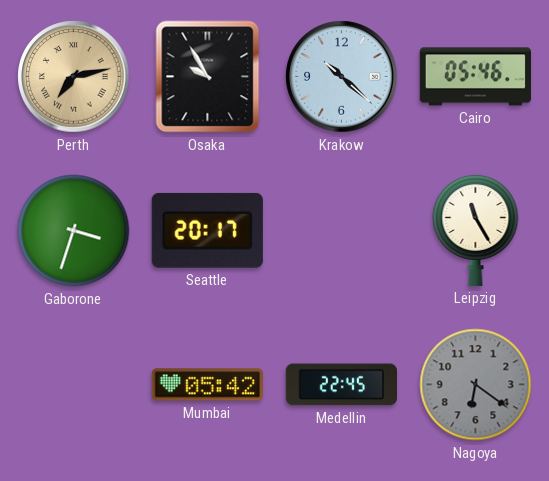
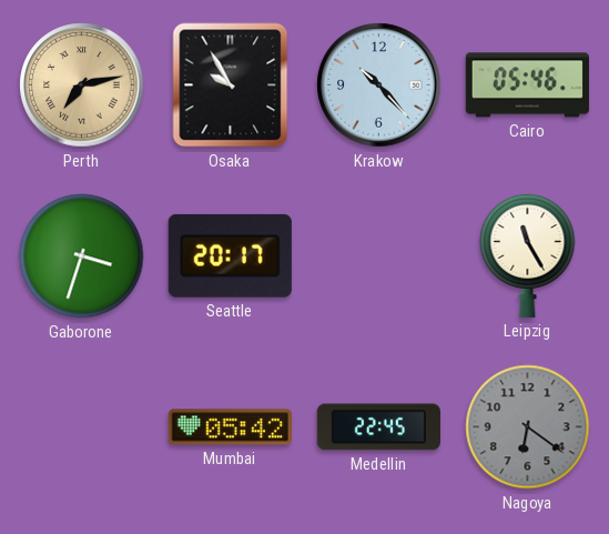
Krakow: 10:22 -> 10:23
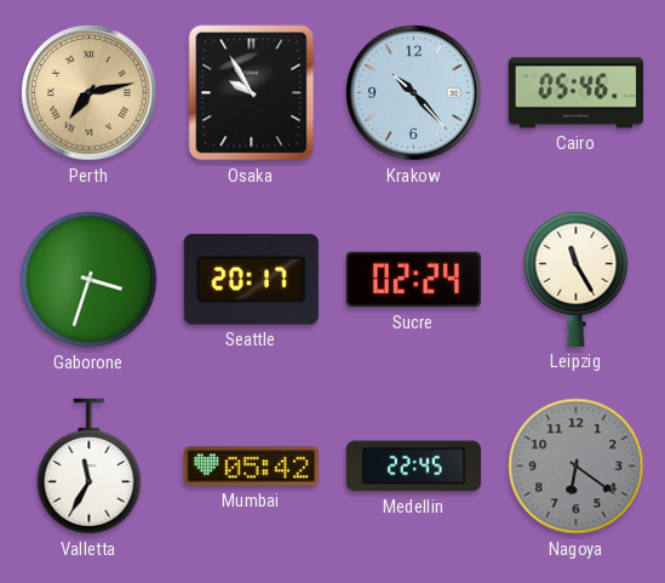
Sucre: none -> 02:24
Valletta: none -> 11:35
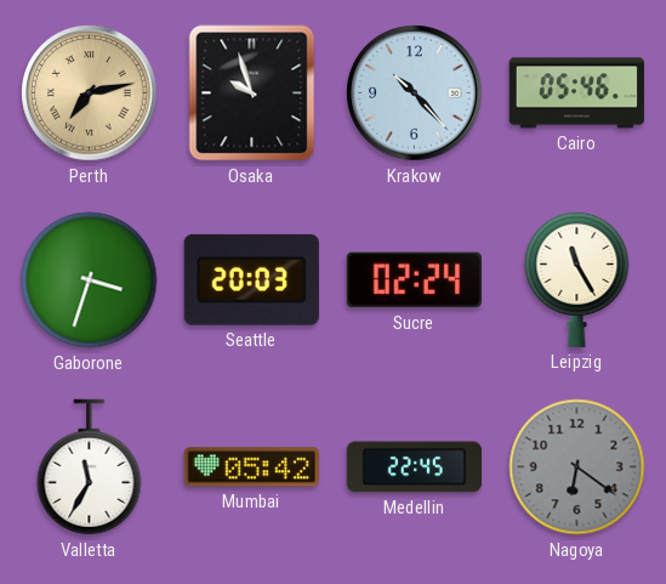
Osaka: 9:55 -> 9:57
Seattle: 20:17 -> 20:03
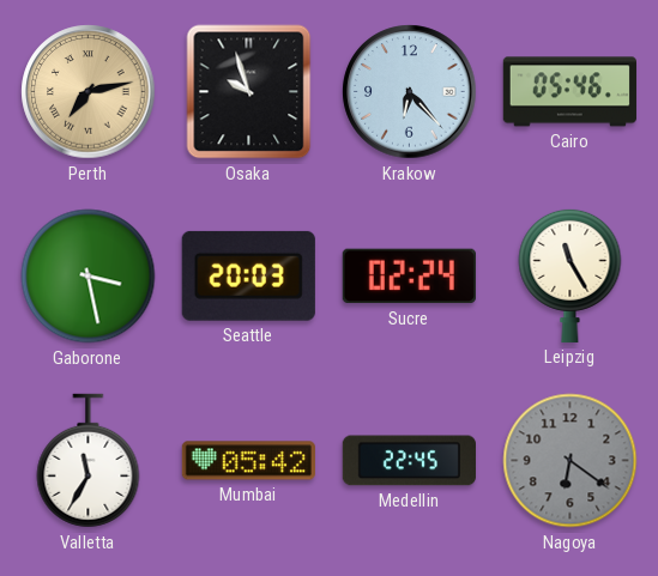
Krakow: 10:23 -> 6:23
Gaborone: 3:33 -> 3:28
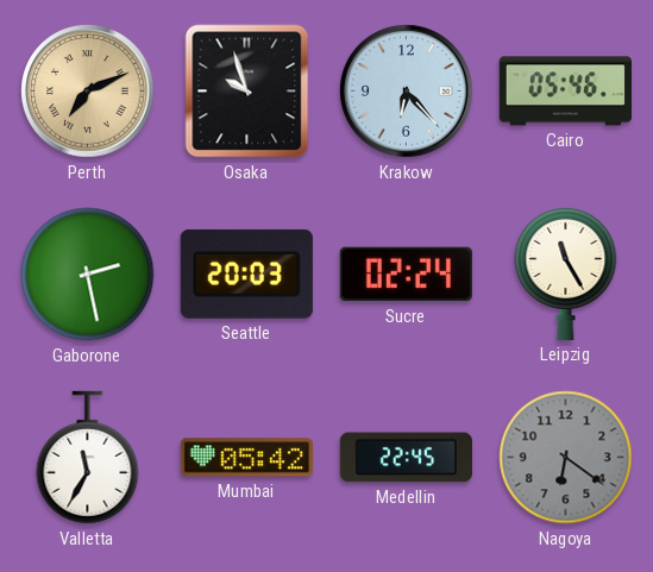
Perth: 7:13 -> 7:11
Gaborone: 3:28 -> 2:28
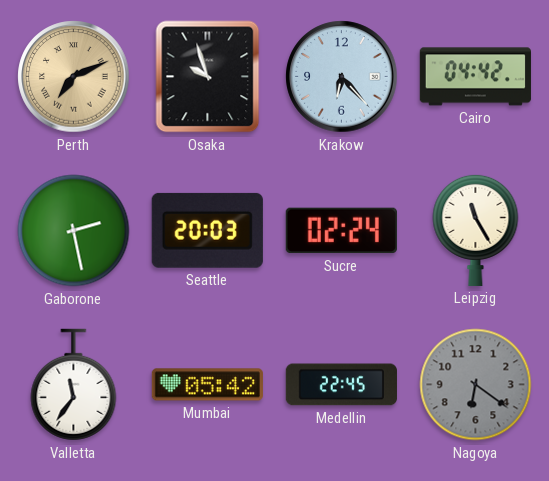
Cairo: 05:46 -> 04:42
Valletta: 11:35 -> 11:36
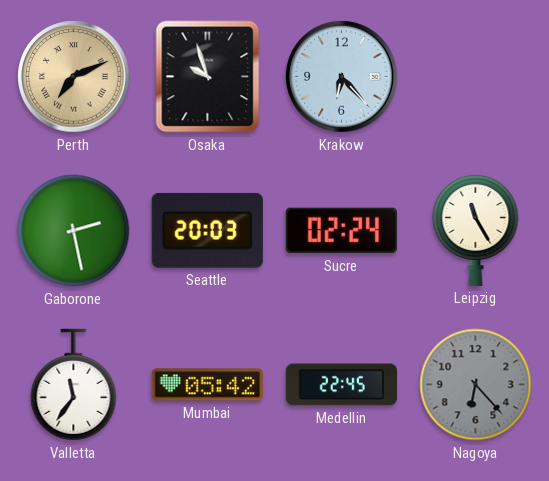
Cairo: 04:42 -> none
Nagoya: 6:21 -> 6:23
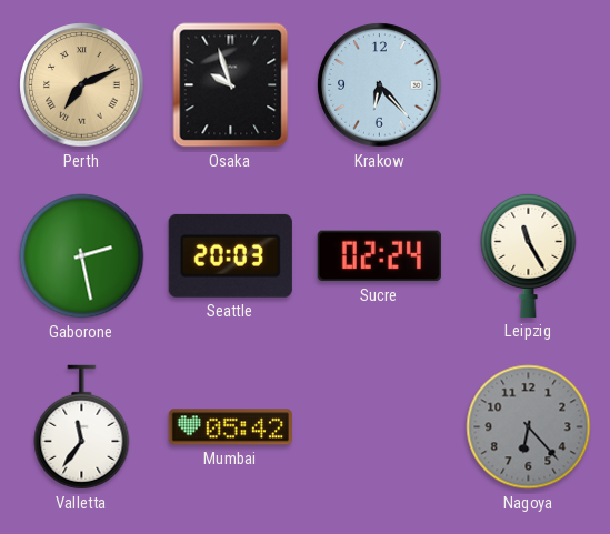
Medellin: 22:45 -> none
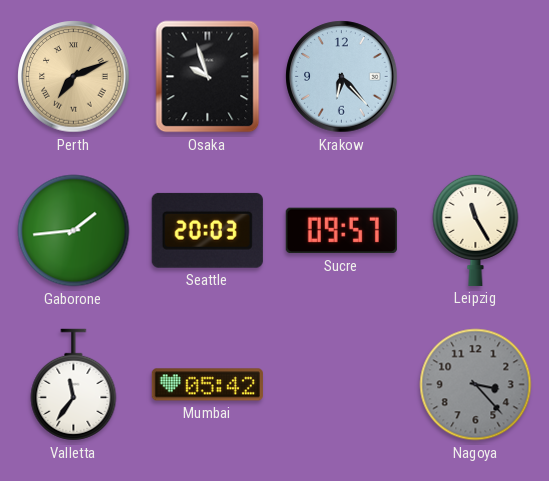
Gaborone: 2:28 -> 1:44
Sucre: 02:24 -> 09:57
Nagoya: 6:23 -> 3:23
